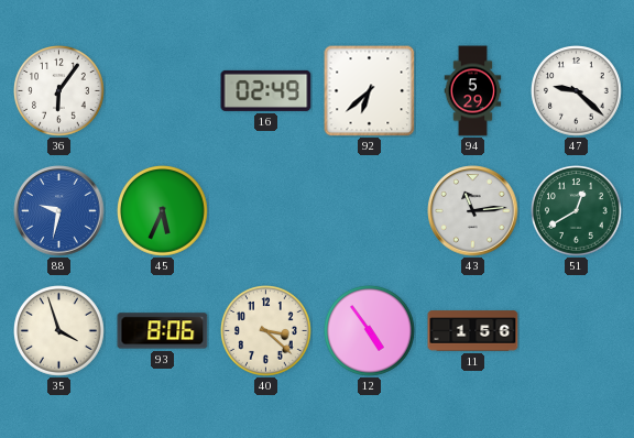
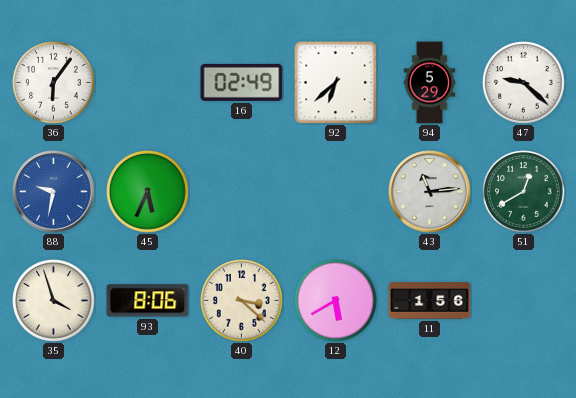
12: 4:54 -> 5:40
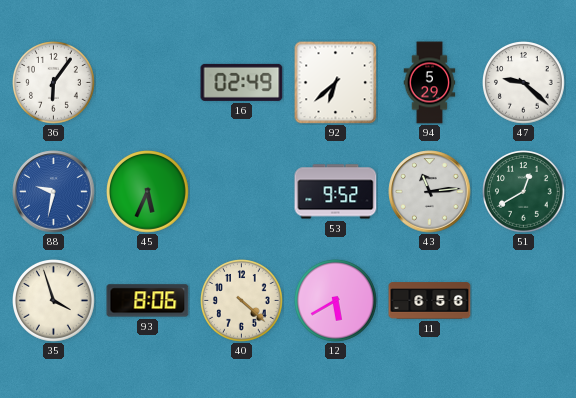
53: none -> 9:52
40: 3:22 -> 4:22
11: 1:56 -> 6:56
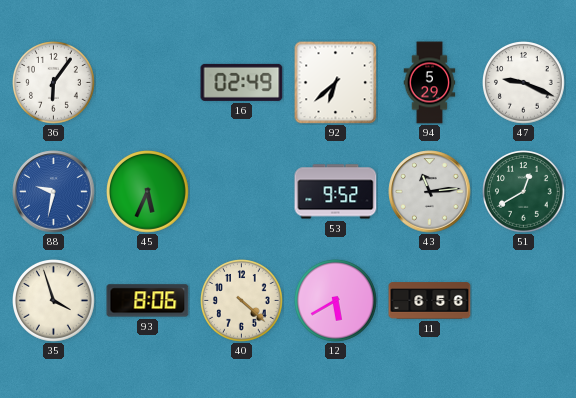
47: 9:22 -> 9:19
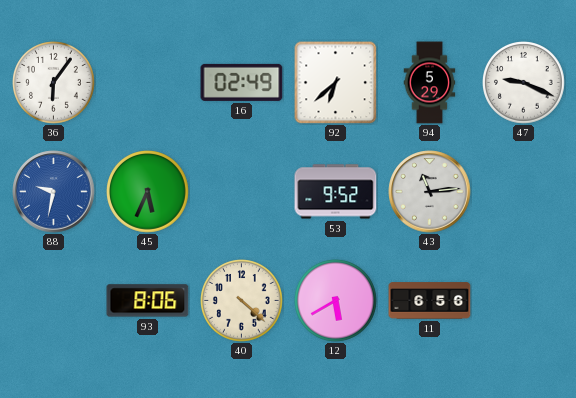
51: 12:40 -> none
35: 3:57 -> none
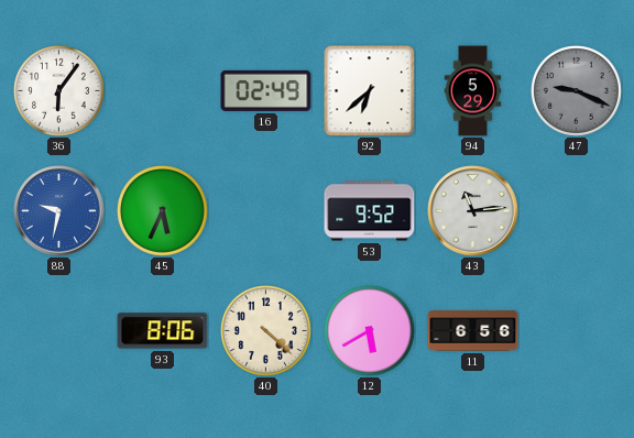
47 dial: white -> grey
